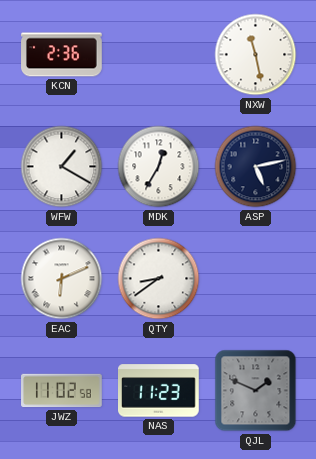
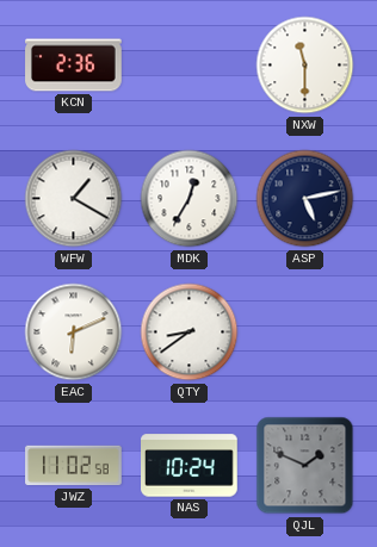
NXW: 11:28 -> 11:30
NAS: 11:23 -> 10:24
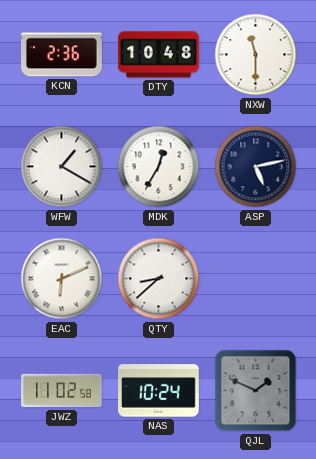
DTY: none -> 10:48
QTY: 8:39 -> 8:38
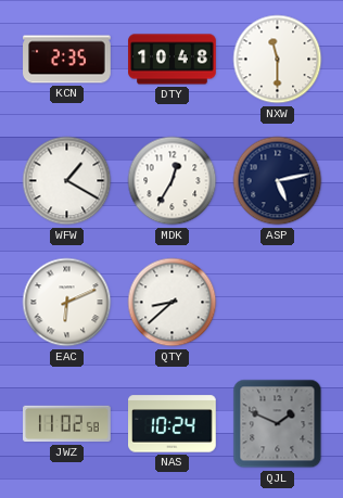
KCN: 2:36 -> 2:35
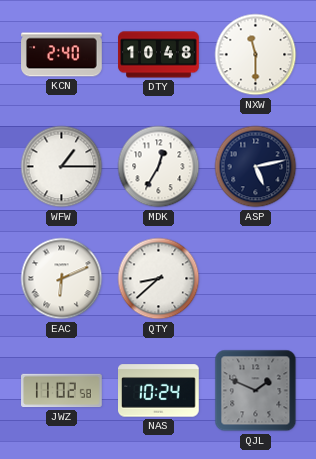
KCN: 2:35 -> 2:40
WFW: 1:20 -> 1:15
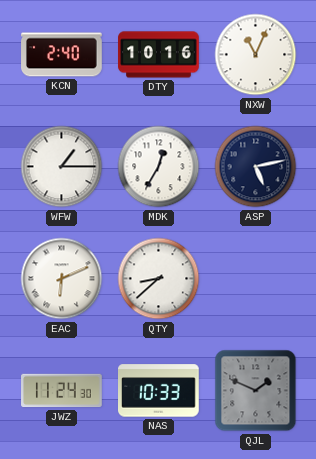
DTY: 10:48 -> 10:16
NXW: 11:30 -> 11:04
JWZ: 11:02 -> 11:24
NAS: 10:24 -> 10:33
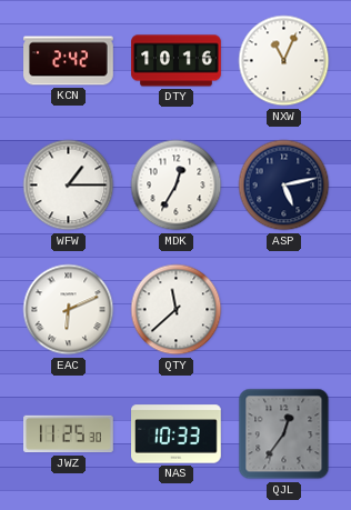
KCN: 2:40 -> 2:42
QTY: 8:38 -> 11:38
JWZ: 11:24 -> 11:25
QJL: 1:49 -> 12:36
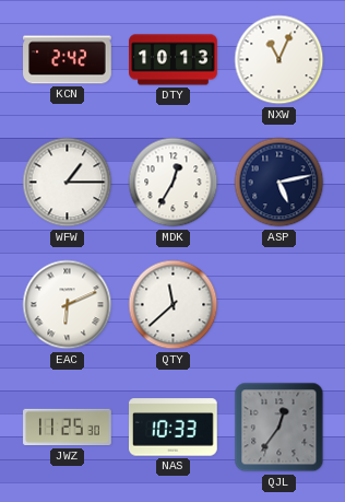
DTY: 10:16 -> 10:13
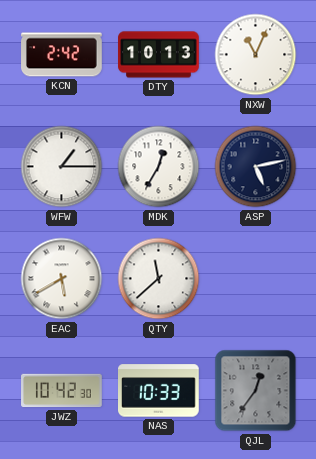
EAC: 6:11 -> 5:40
JWZ: 11:25 -> 10:42
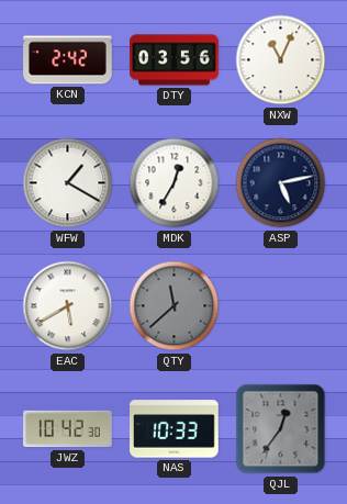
DTY: 10:13 -> 03:56
WFW: 1:15 -> 1:20
QTY dial: white -> grey
